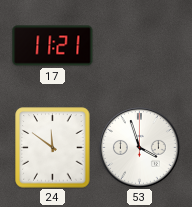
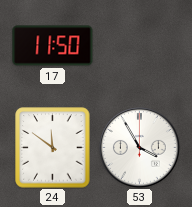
17: 11:21 -> 11:50
53: 3:57 -> 3:55
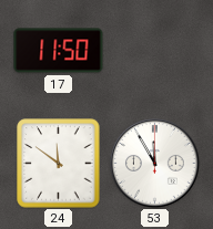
53: 3:55 -> 11:55
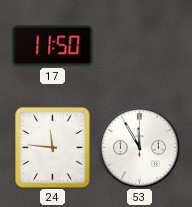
24: 11:51 -> 11:46
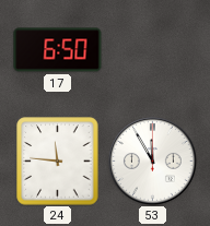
17: 11:50 -> 6:50
